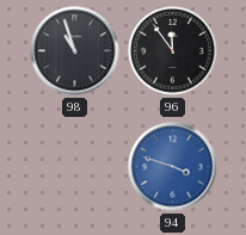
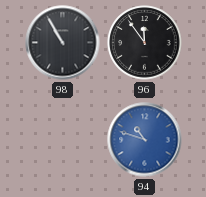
98: 10:57 -> 10:55
94: 3:48 -> 10:48
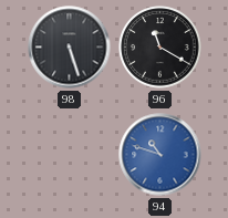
98: 10:55 -> 5:27
96: 11:54 -> 11:20
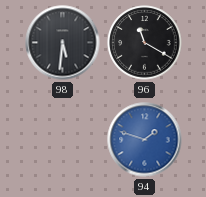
98: 5:27 -> 5:31
94: 10:48 -> 1:48
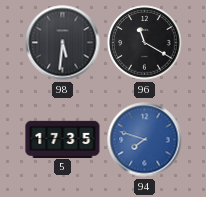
5: none -> 17:35
94: 1:48 -> 7:48
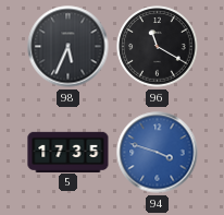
98: 5:31 -> 5:34
94: 7:48 -> 3:48
